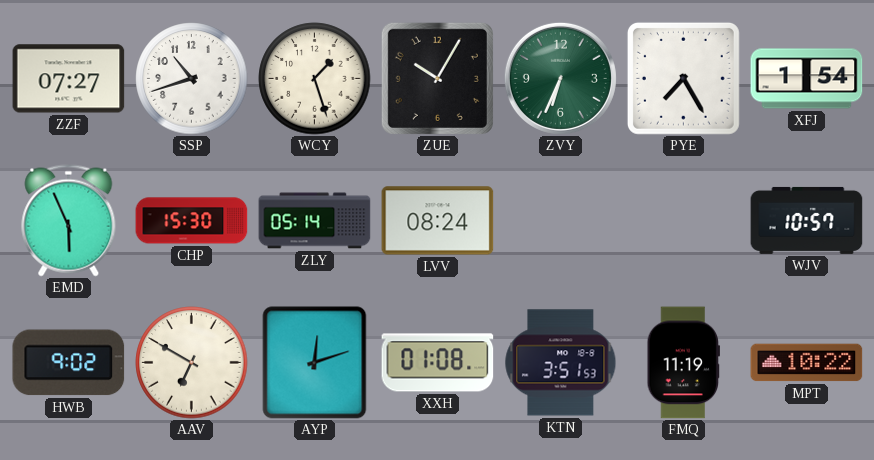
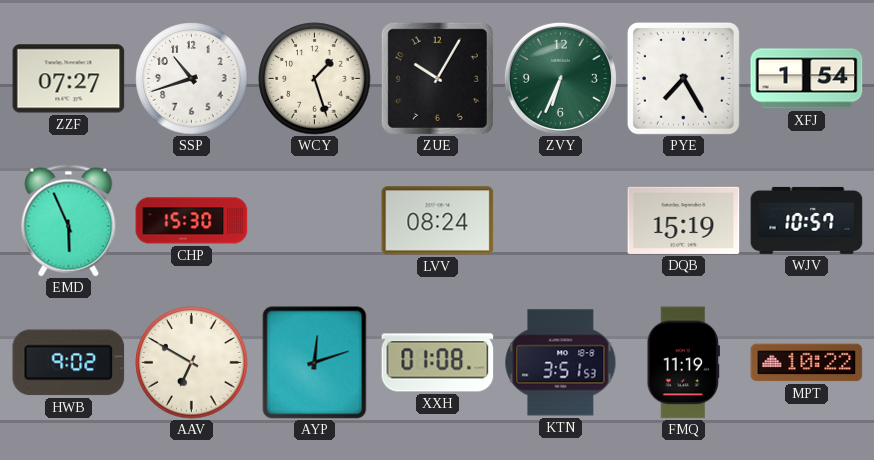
ZLY: 05:14 -> none
DQB: none -> 15:19
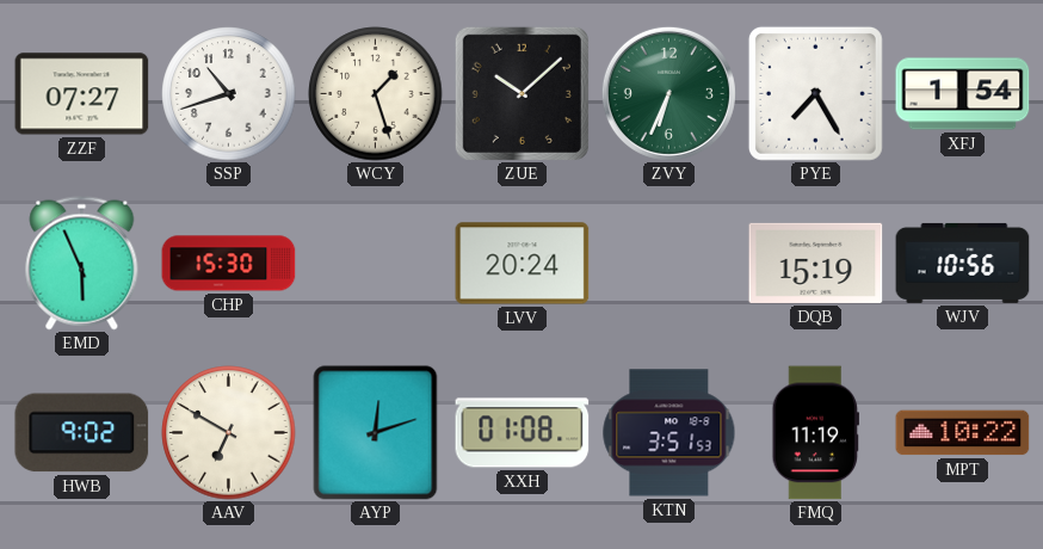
ZUE: 10:05 -> 10:08
LVV: 08:24 -> 20:24
WJV: 10:57 -> 10:56
